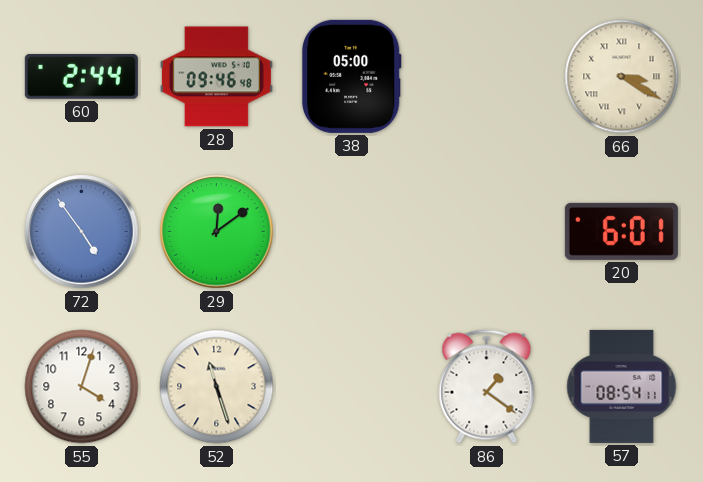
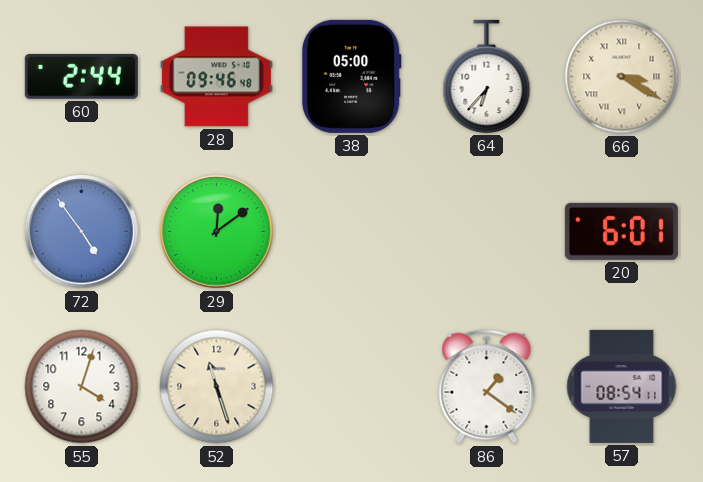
64: none -> 6:37
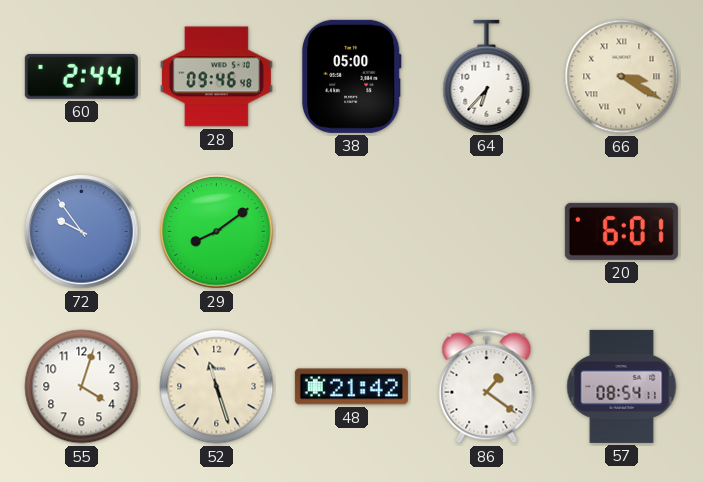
72: 4:54 -> 9:54
29: 12:09 -> 8:09
48: none -> 21:42
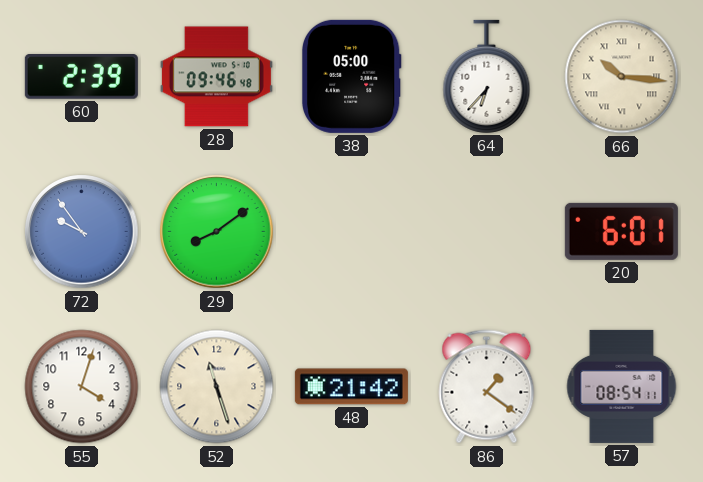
60: 2:44 -> 2:39
66: 3:20 -> 10:16
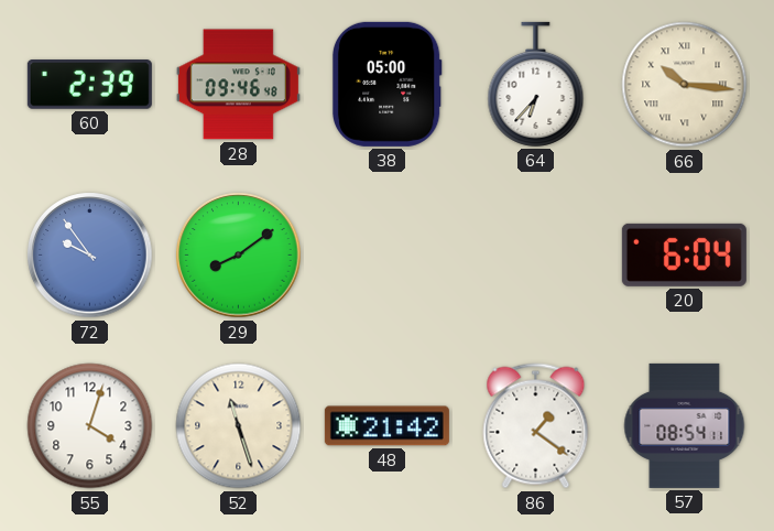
20: 6:01 -> 6:04
